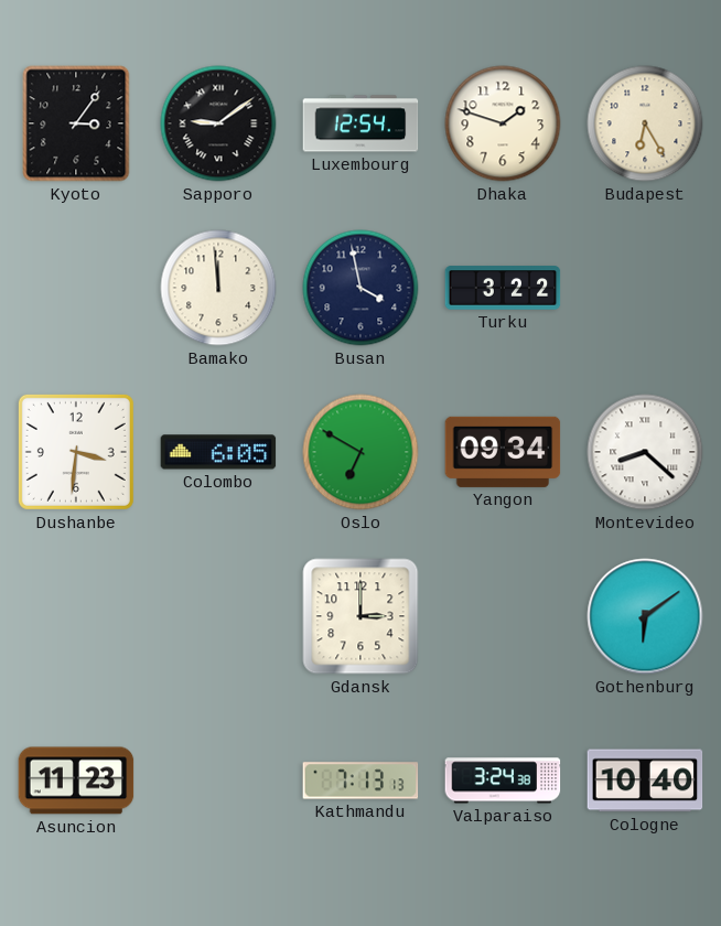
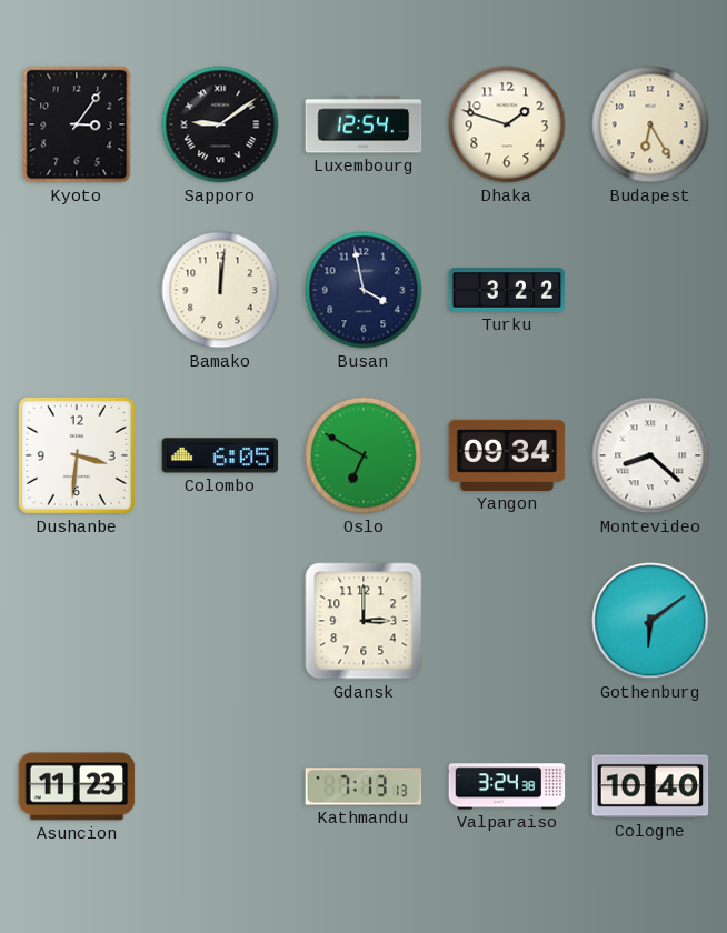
Bamako: 11:59 -> 12:01
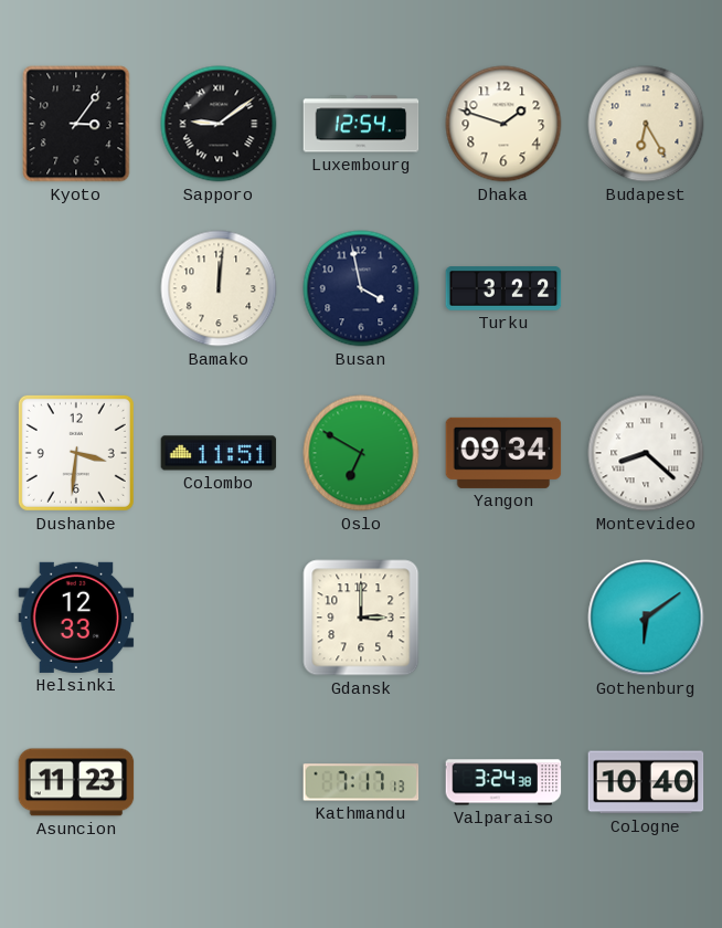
Colombo: 6:05 -> 11:51
Helsinki: none -> 12:33
Kathmandu: 7:13 -> 7:17
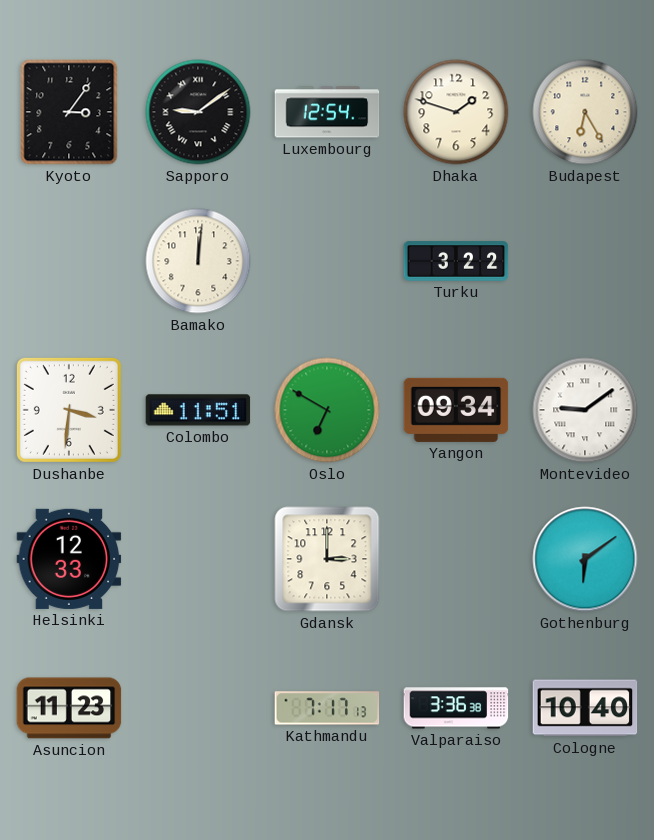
Busan: 3:58 -> none
Montevideo: 8:22 -> 9:09
Valparaiso: 3:24 -> 3:36
